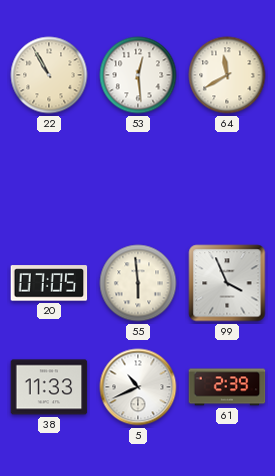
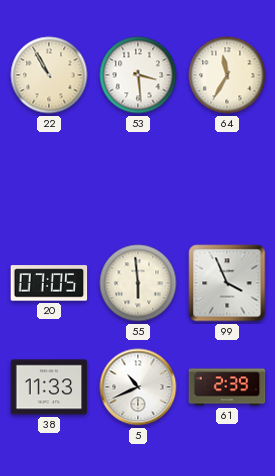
53: 12:29 -> 3:29
64: 11:40 -> 11:35
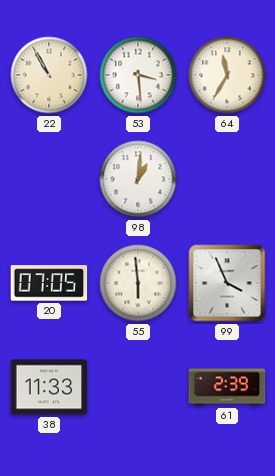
98: none -> 1:01
5: 10:41 -> none
